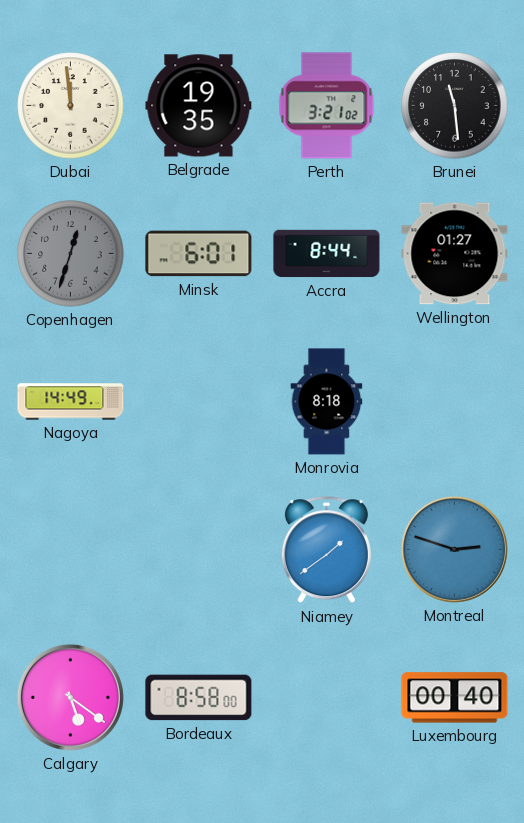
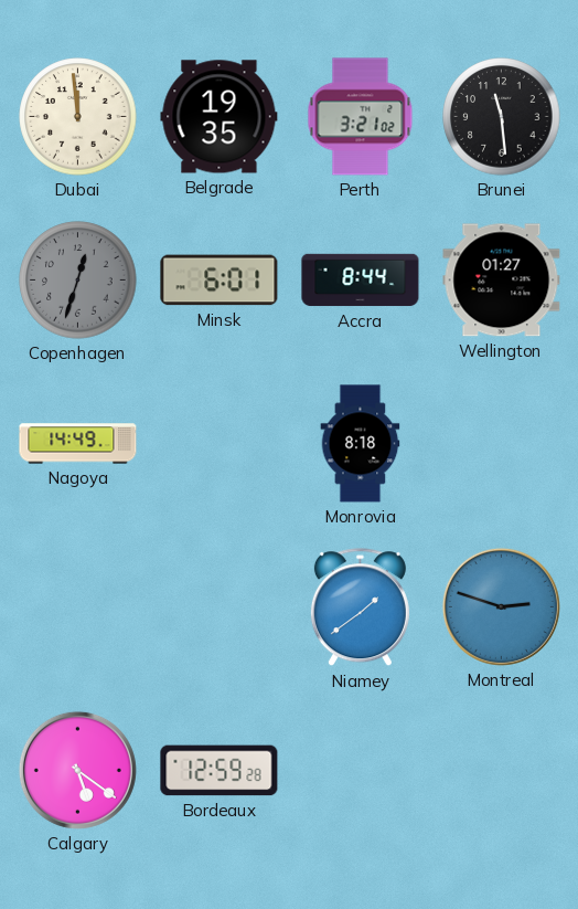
Bordeaux: 8:58 -> 12:59
Luxembourg: 00:40 -> none
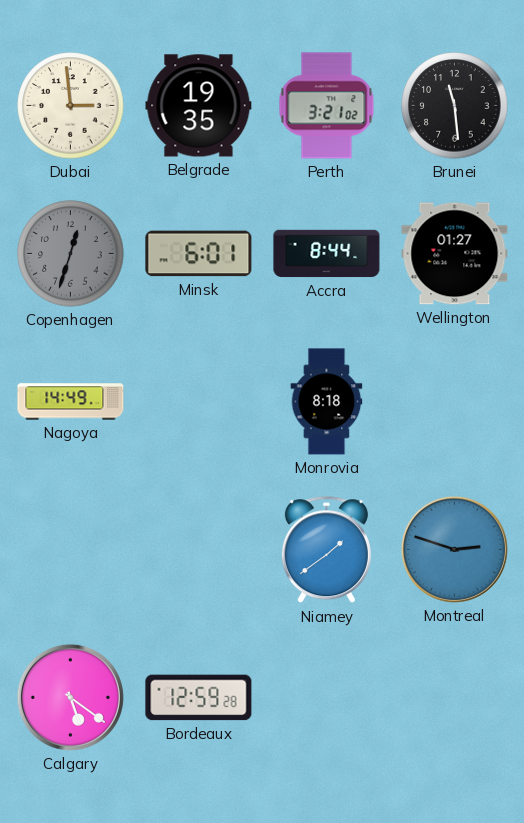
Dubai: 11:59 -> 2:59
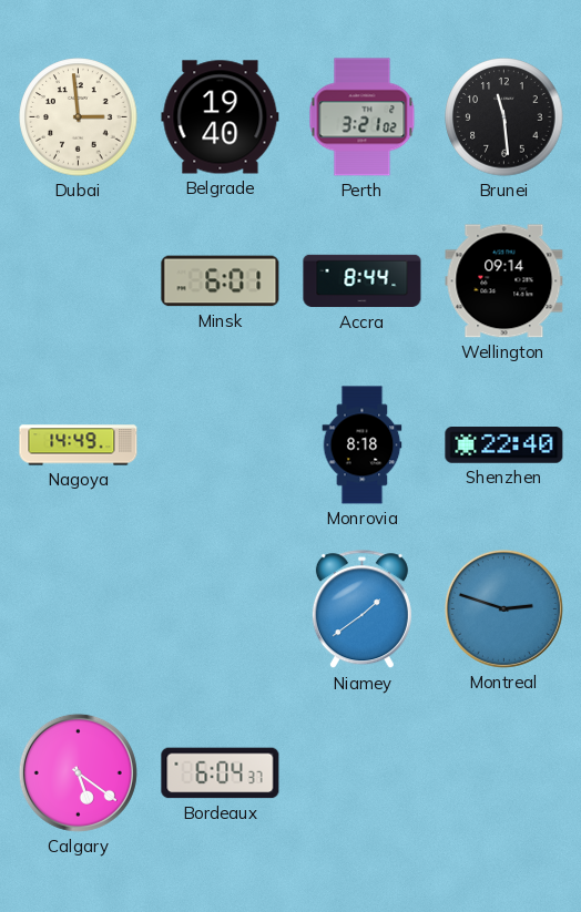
Belgrade: 19:35 -> 19:40
Copenhagen: 12:33 -> none
Wellington: 01:27 -> 09:14
Shenzhen: none -> 22:40
Bordeaux: 12:59 -> 6:04
